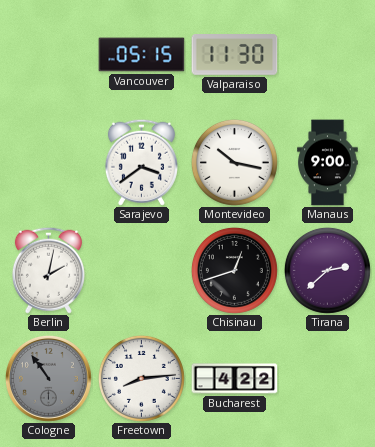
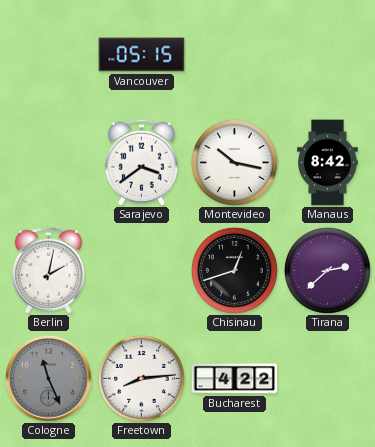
Valparaiso: 11:30 -> none
Manaus: 9:00 -> 8:42
Cologne: 10:54 -> 11:26
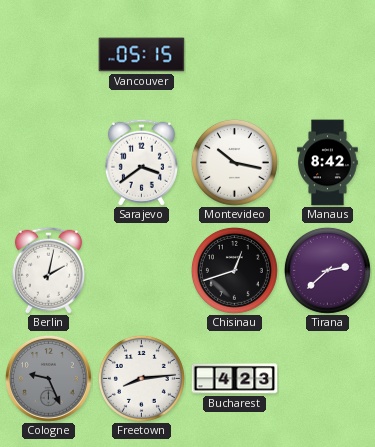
Cologne: 11:26 -> 9:26
Bucharest: 4:22 -> 4:23
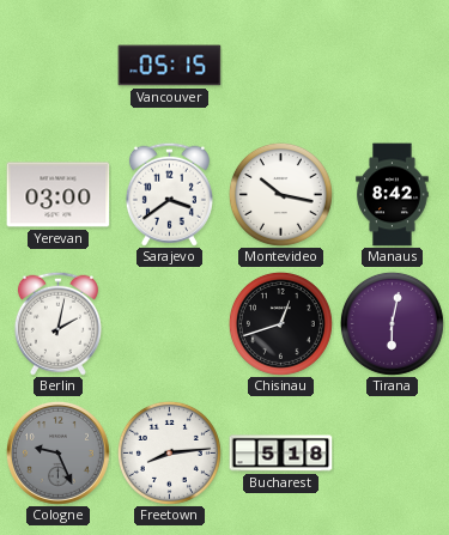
Yerevan: none -> 03:00
Tirana: 2:38 -> 6:02
Bucharest: 4:23 -> 5:18
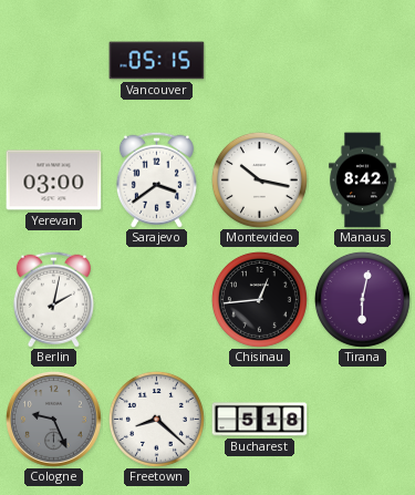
Chisinau: 12:42 -> 12:44
Freetown: 8:14 -> 8:22
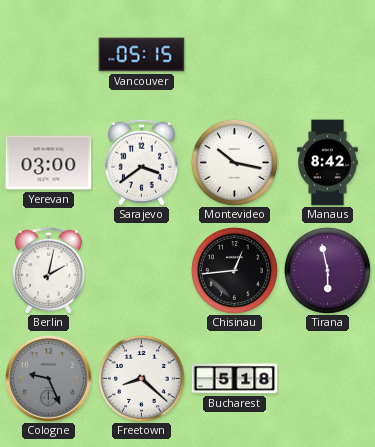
Tirana: 6:02 -> 5:58
